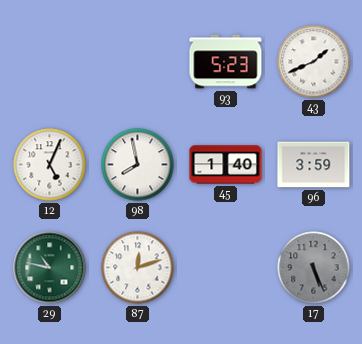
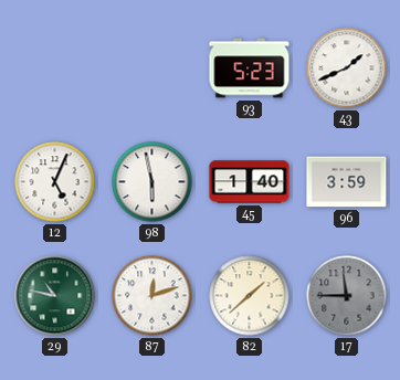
98: 7:58 -> 5:58
82: none -> 1:38
17: 5:26 -> 11:45
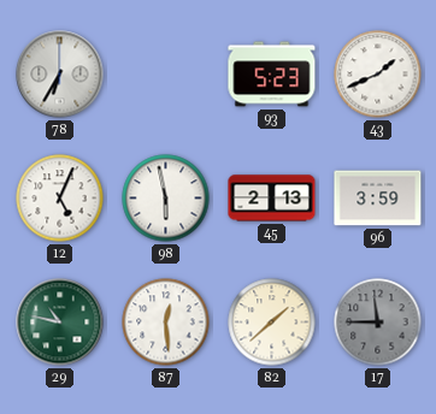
78: none -> 6:35
45: 1:40 -> 2:13
87: 12:12 -> 12:29
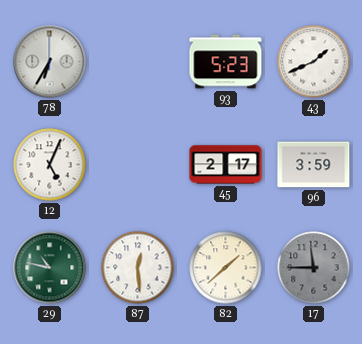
98: 5:58 -> none
45: 2:13 -> 2:17
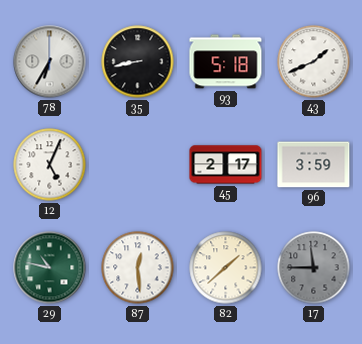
35: none -> 8:43
93: 5:23 -> 5:18
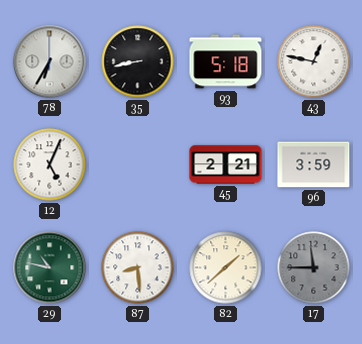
43: 1:41 -> 12:47
45: 2:17 -> 2:21
87: 12:29 -> 8:29
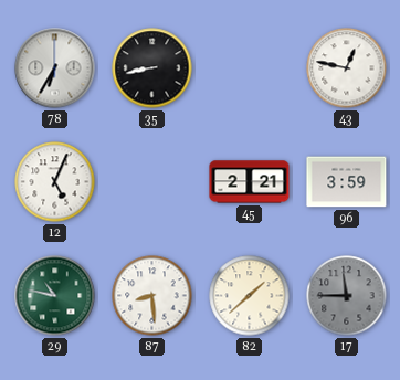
93: 5:18 -> none
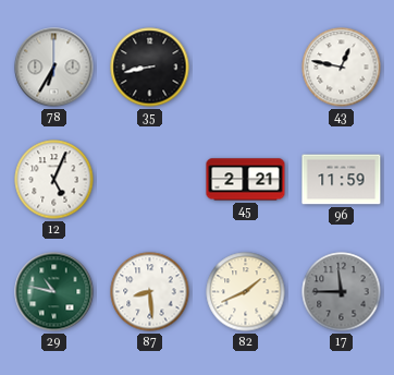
96: 3:59 -> 11:59
82: 1:38 -> 1:41
